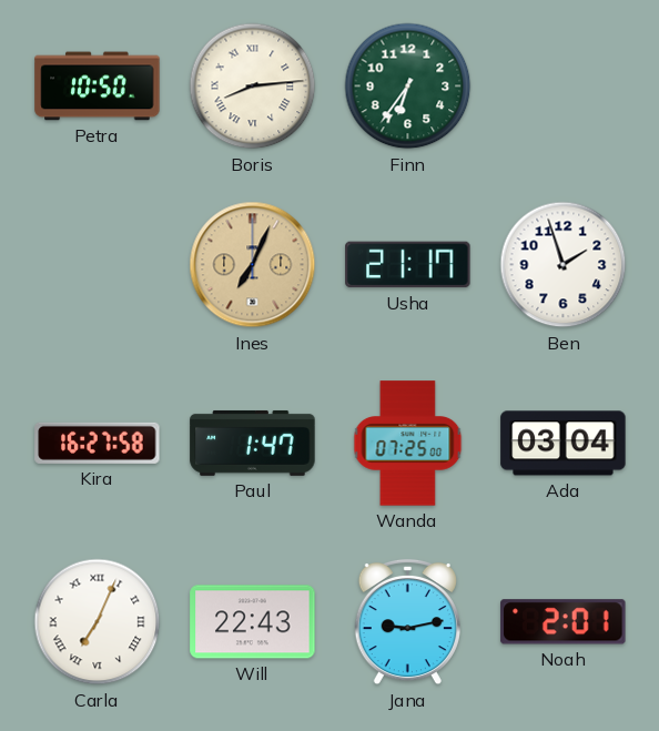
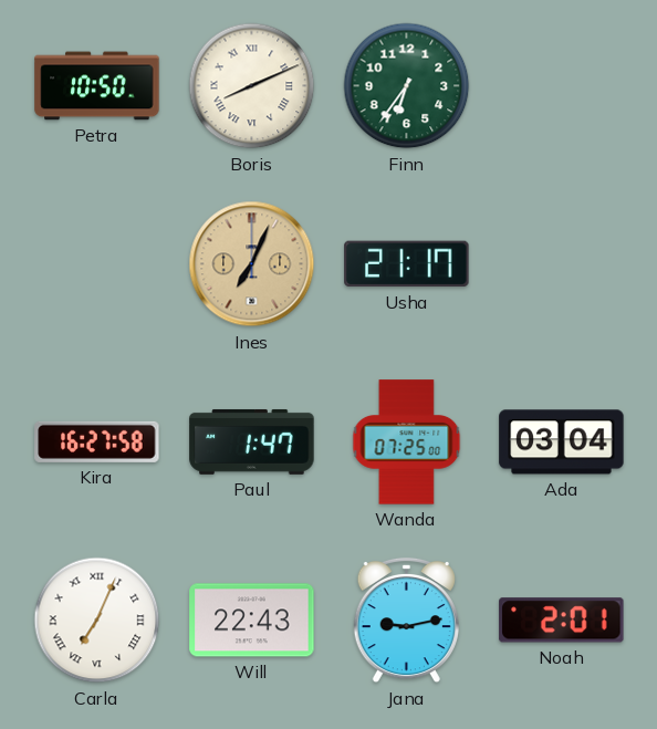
Boris: 8:14 -> 8:11
Ben: 1:57 -> none
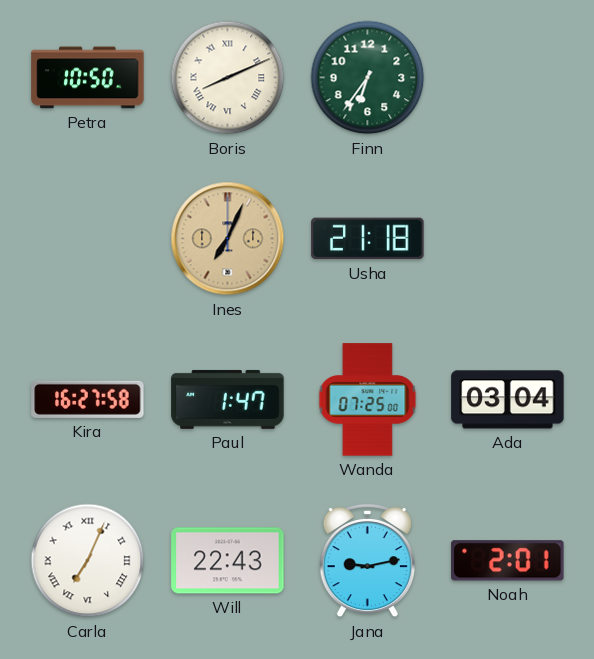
Usha: 21:17 -> 21:18
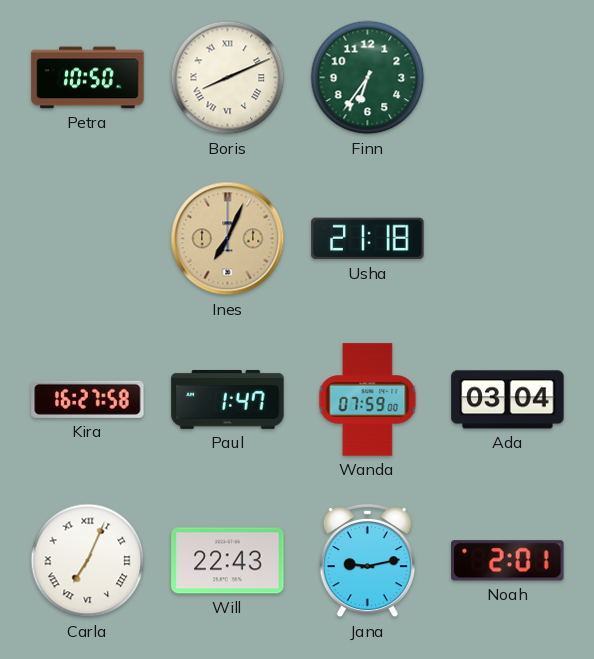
Wanda: 07:25 -> 07:59
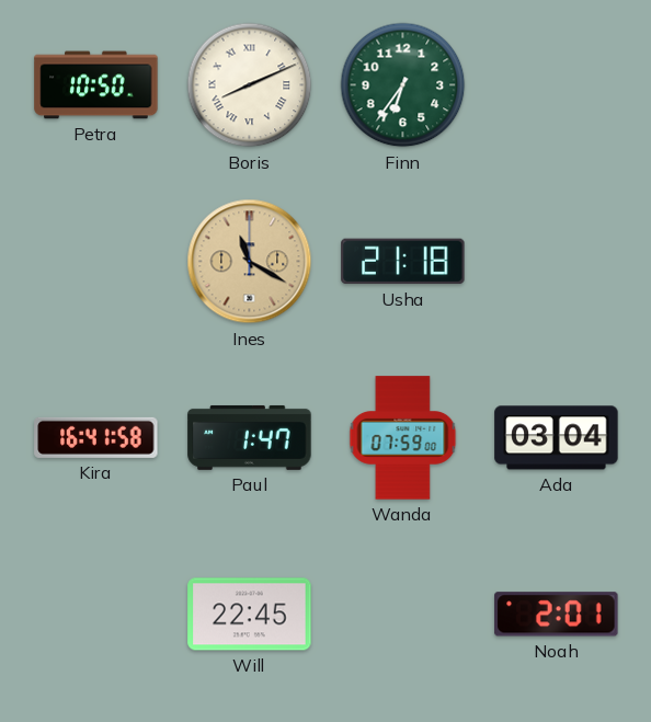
Ines: 7:04 -> 11:20
Kira: 16:27 -> 16:41
Carla: 7:04 -> none
Will: 22:43 -> 22:45
Jana: 9:13 -> none
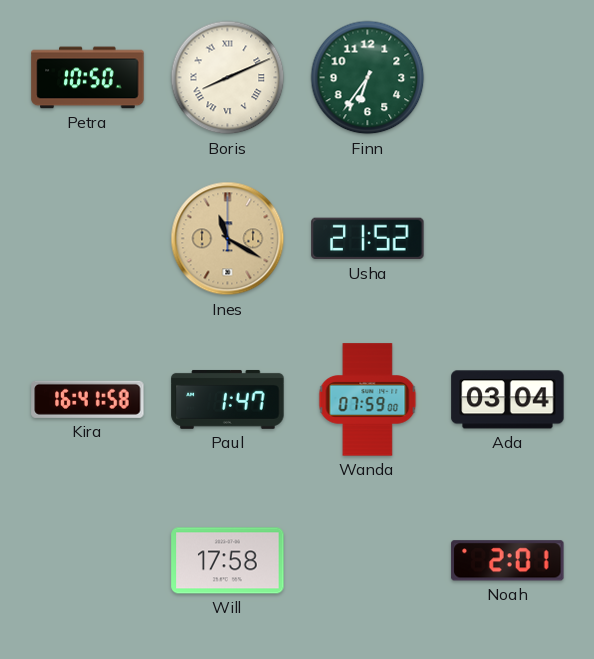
Usha: 21:18 -> 21:52
Will: 22:45 -> 17:58
